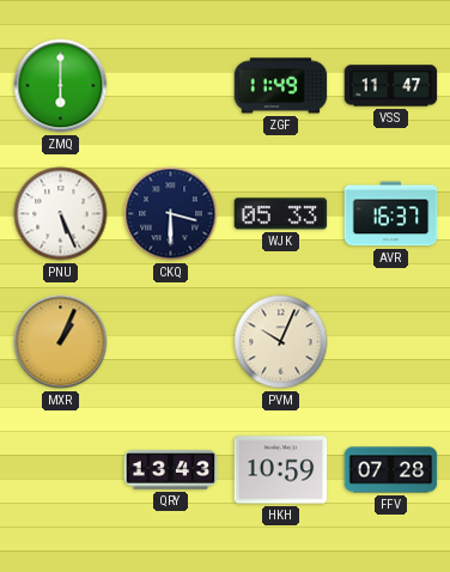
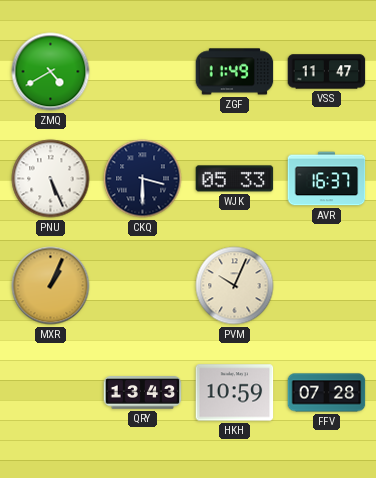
ZMQ: 6:00 -> 4:40
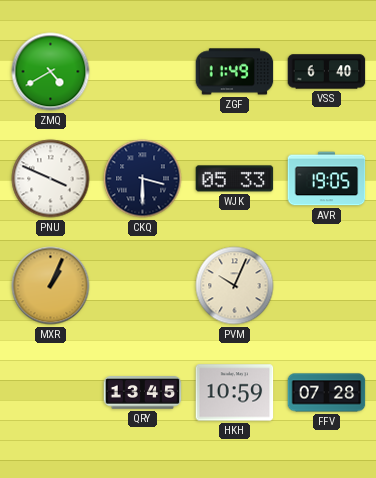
VSS: 11:47 -> 6:40
PNU: 5:26 -> 3:49
AVR: 16:37 -> 19:05
QRY: 13:43 -> 13:45
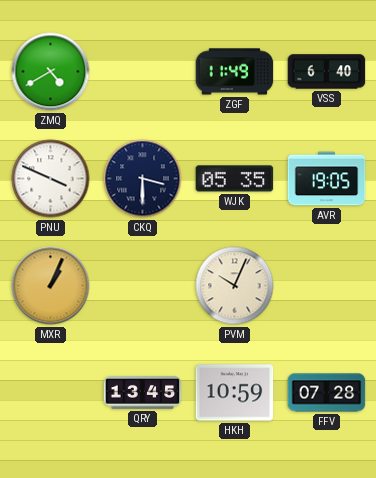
WJK: 05:33 -> 05:35
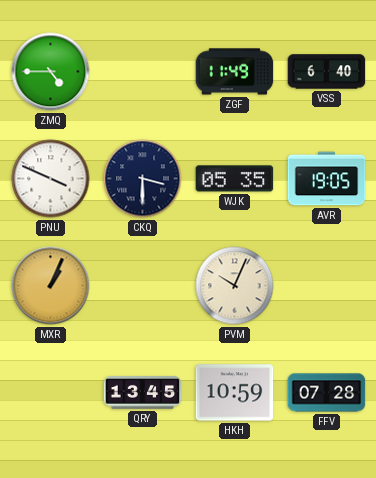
ZMQ: 4:40 -> 4:45
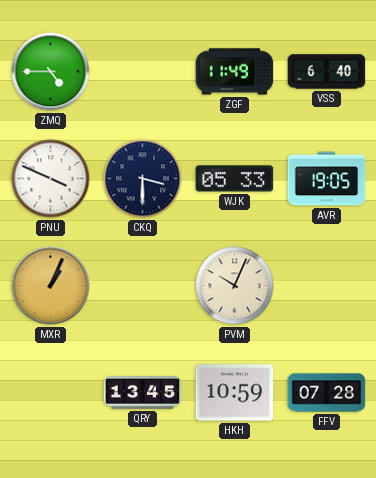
WJK: 05:35 -> 05:33
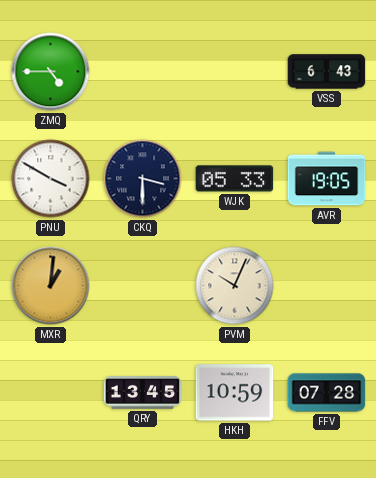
ZGF: 11:49 -> none
VSS: 6:40 -> 6:43
PNU: 3:49 -> 3:50
MXR: 1:04 -> 1:01
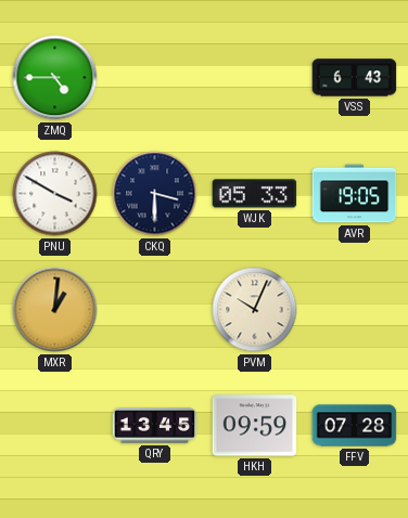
HKH: 10:59 -> 09:59
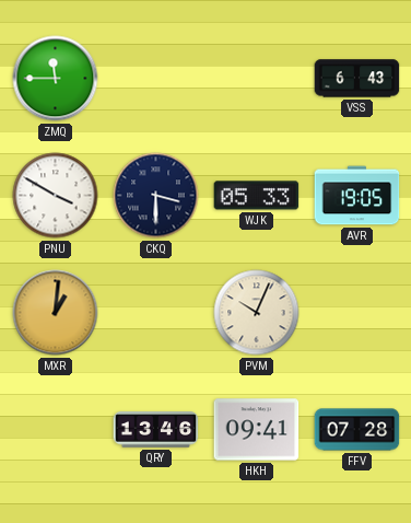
ZMQ: 4:45 -> 11:45
QRY: 13:45 -> 13:46
HKH: 09:59 -> 09:41
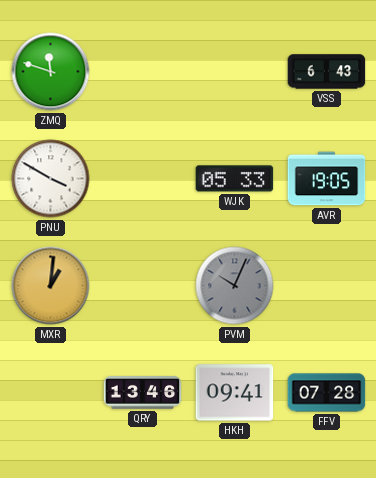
ZMQ: 11:45 -> 11:48
CKQ: 3:30 -> none
PVM dial: cream -> grey
